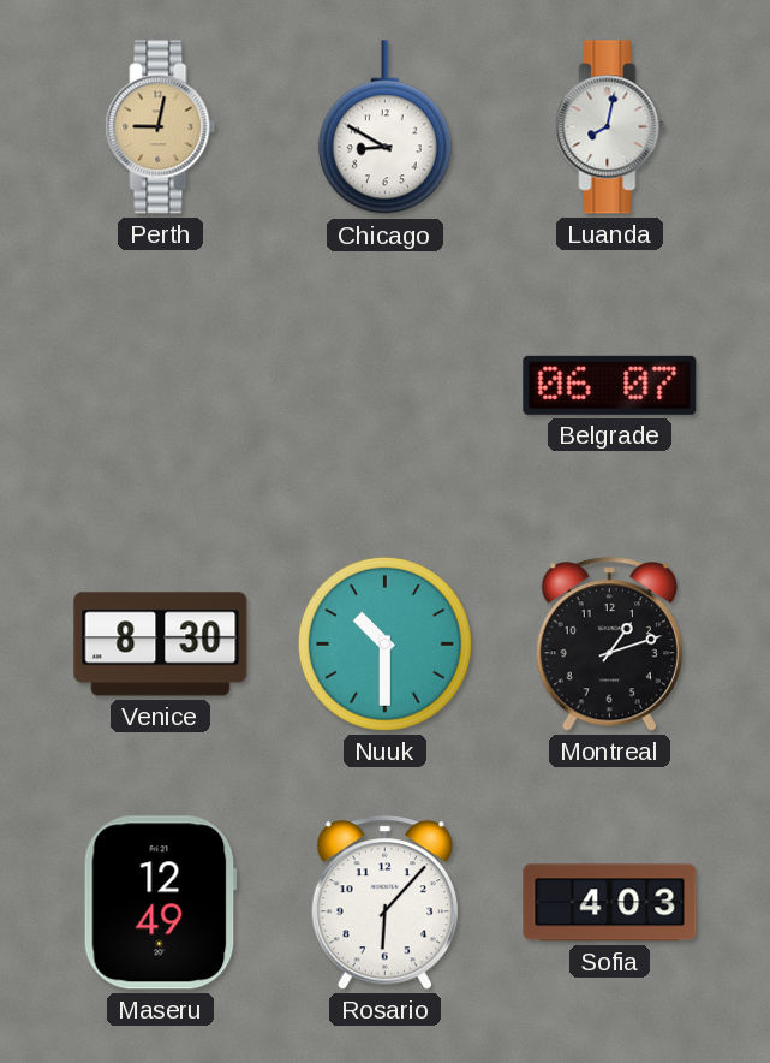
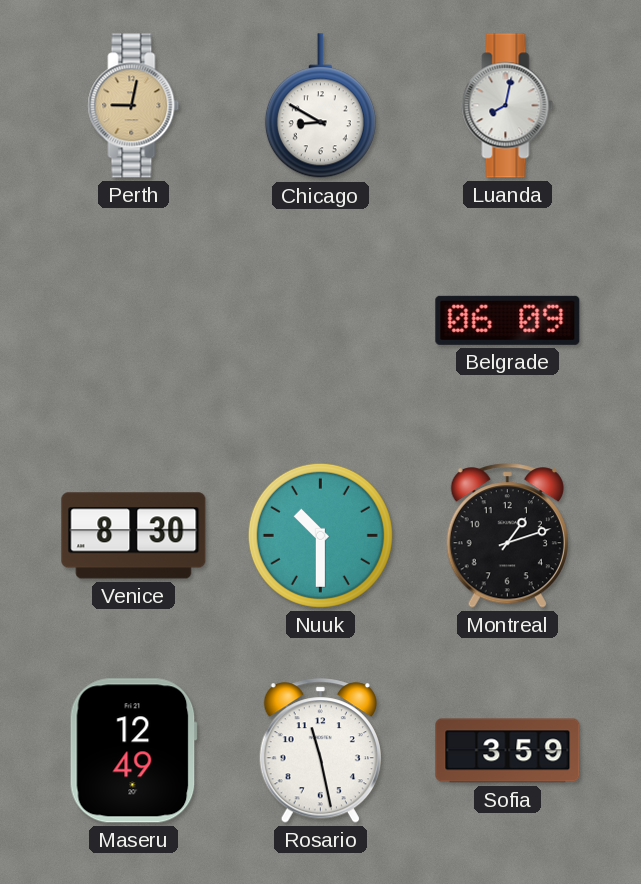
Belgrade: 06:07 -> 06:09
Rosario: 6:07 -> 11:28
Sofia: 4:03 -> 3:59
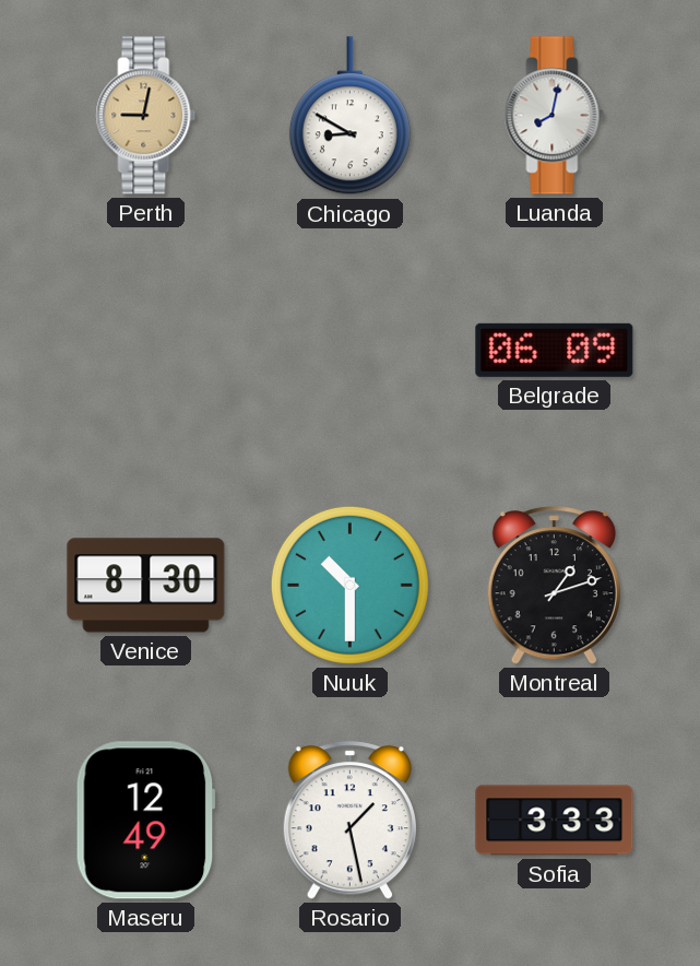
Rosario: 11:28 -> 1:28
Sofia: 3:59 -> 3:33
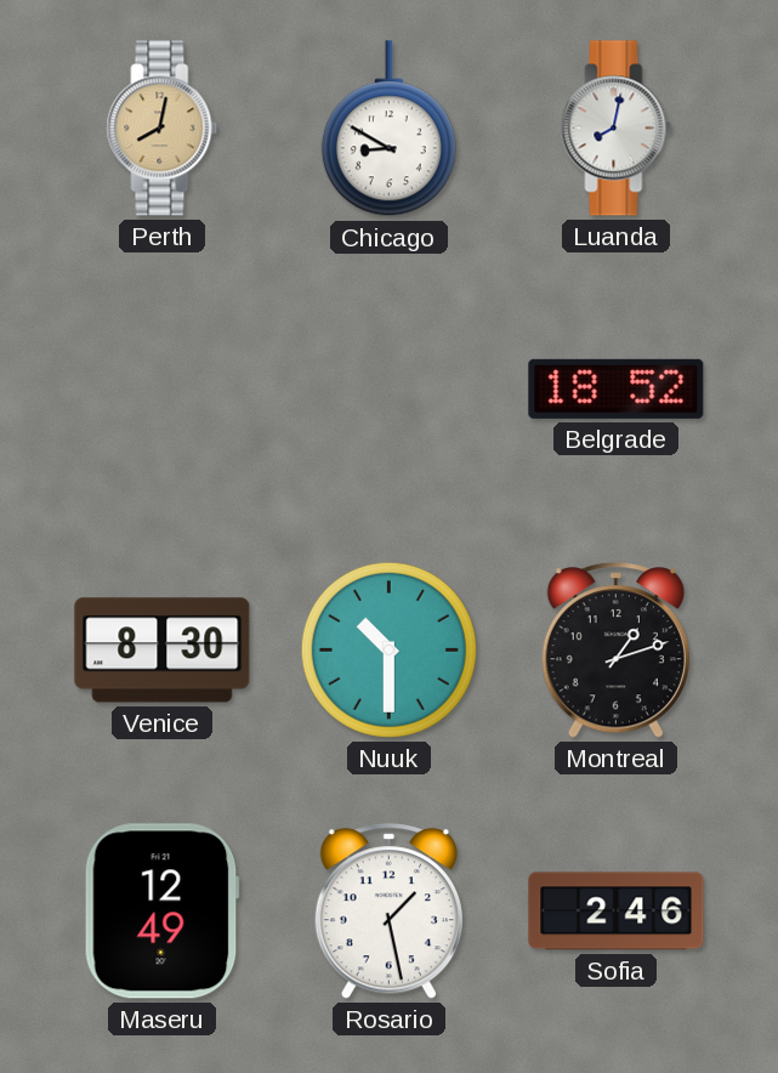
Perth: 9:02 -> 8:02
Belgrade: 06:09 -> 18:52
Sofia: 3:33 -> 2:46
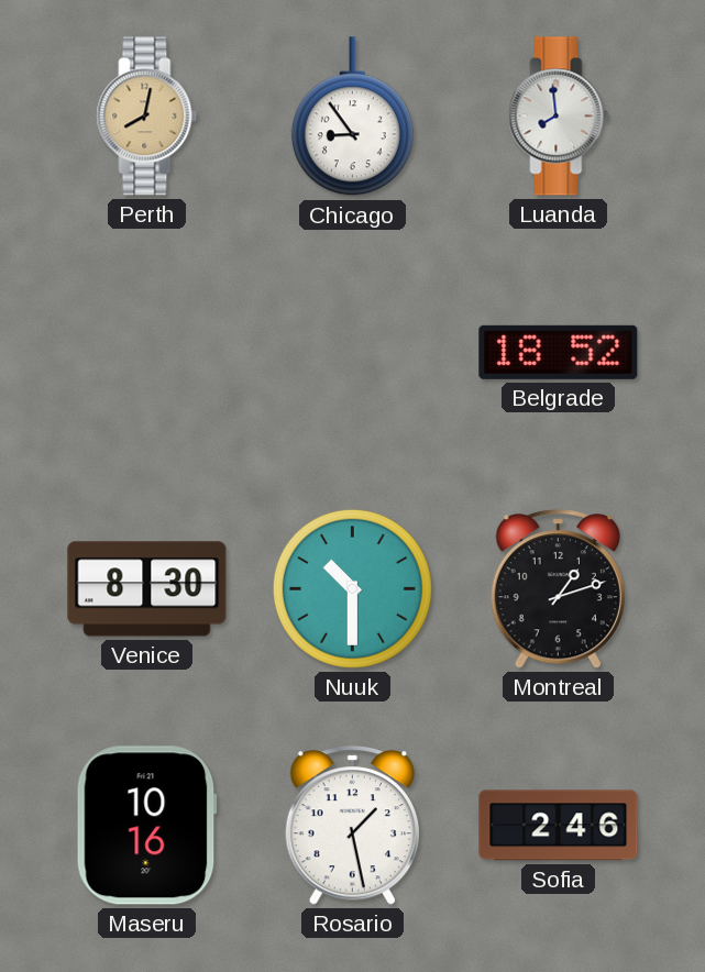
Chicago: 8:50 -> 8:54
Luanda: 8:02 -> 7:59
Maseru: 12:49 -> 10:16
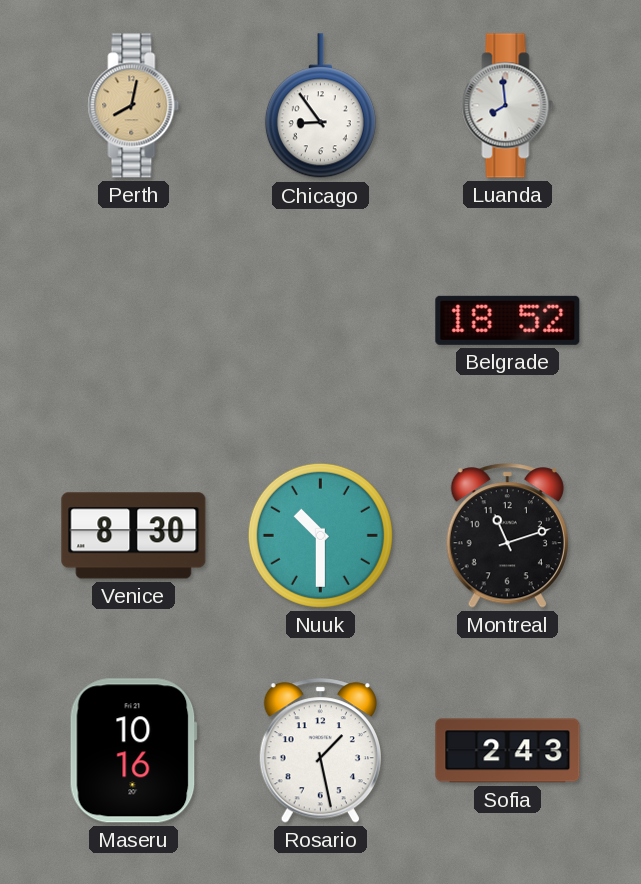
Montreal: 1:12 -> 11:12
Sofia: 2:46 -> 2:43
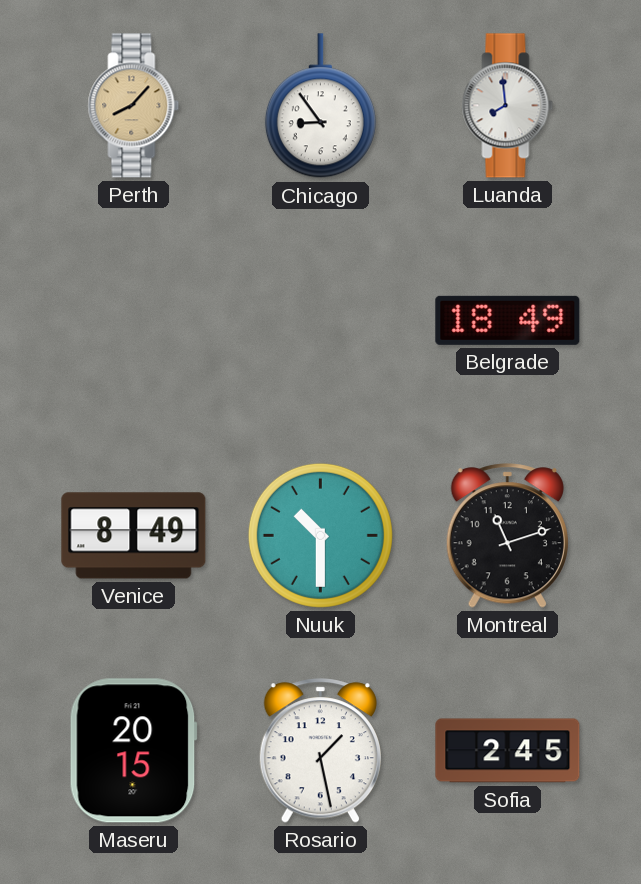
Perth: 8:02 -> 8:07
Belgrade: 18:52 -> 18:49
Venice: 8:30 -> 8:49
Maseru: 10:16 -> 20:15
Sofia: 2:43 -> 2:45
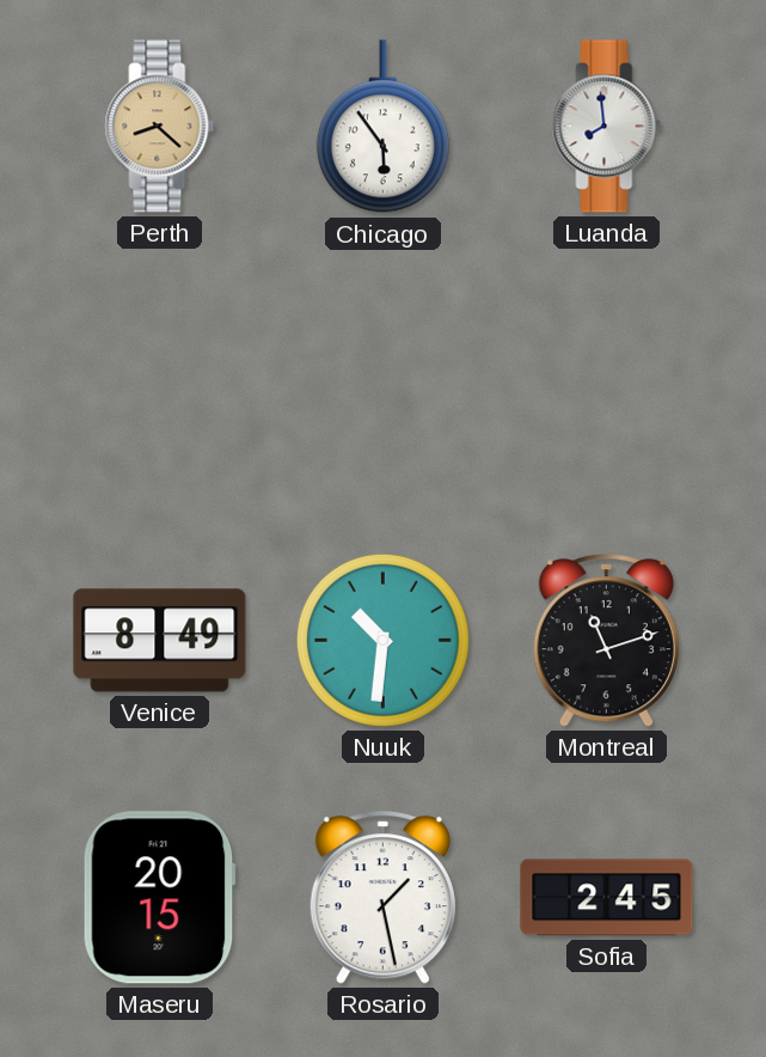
Perth: 8:07 -> 8:22
Chicago: 8:54 -> 5:54
Belgrade: 18:49 -> none
Nuuk: 10:30 -> 10:31
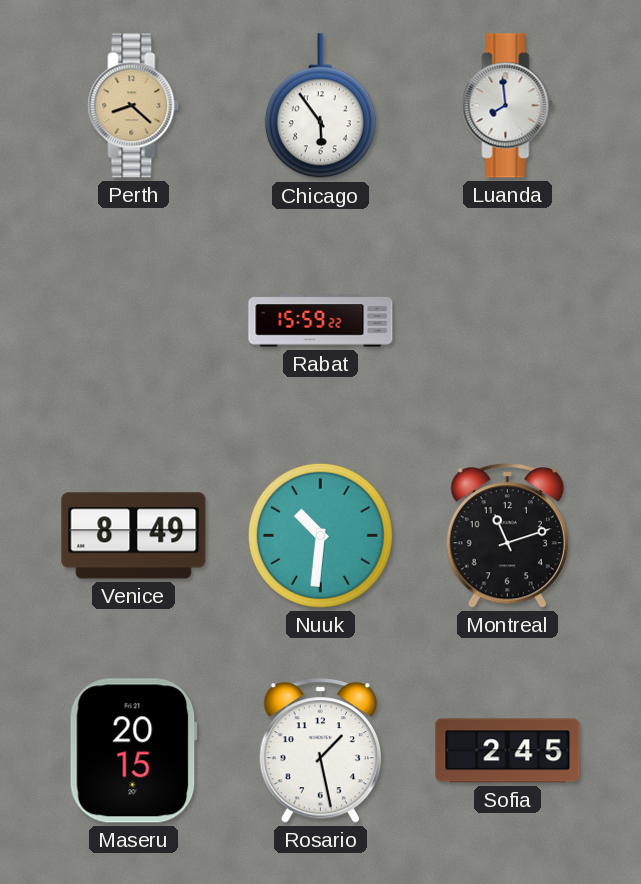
Rabat: none -> 15:59
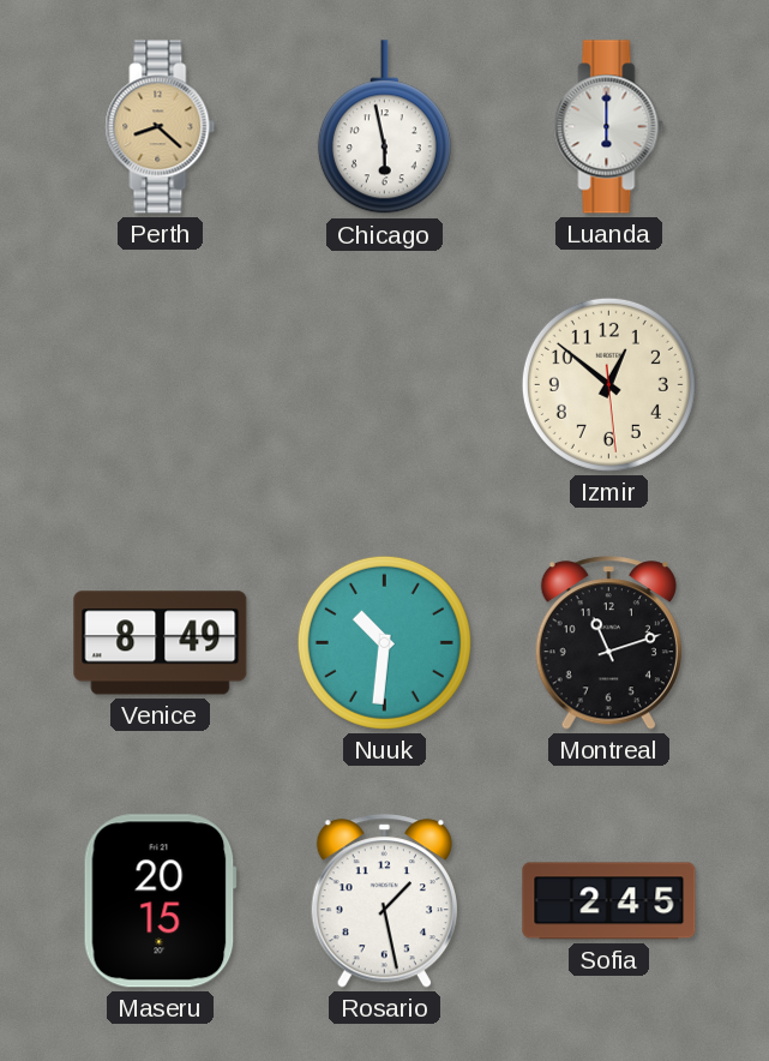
Chicago: 5:54 -> 5:58
Luanda: 7:59 -> 6:00
Rabat: 15:59 -> none
Izmir: none -> 12:51
